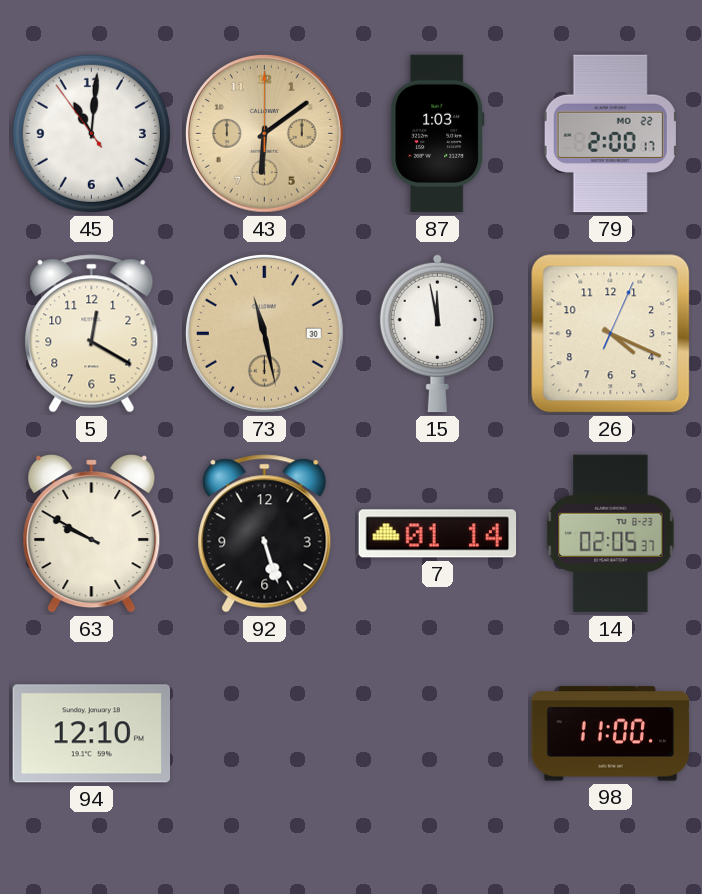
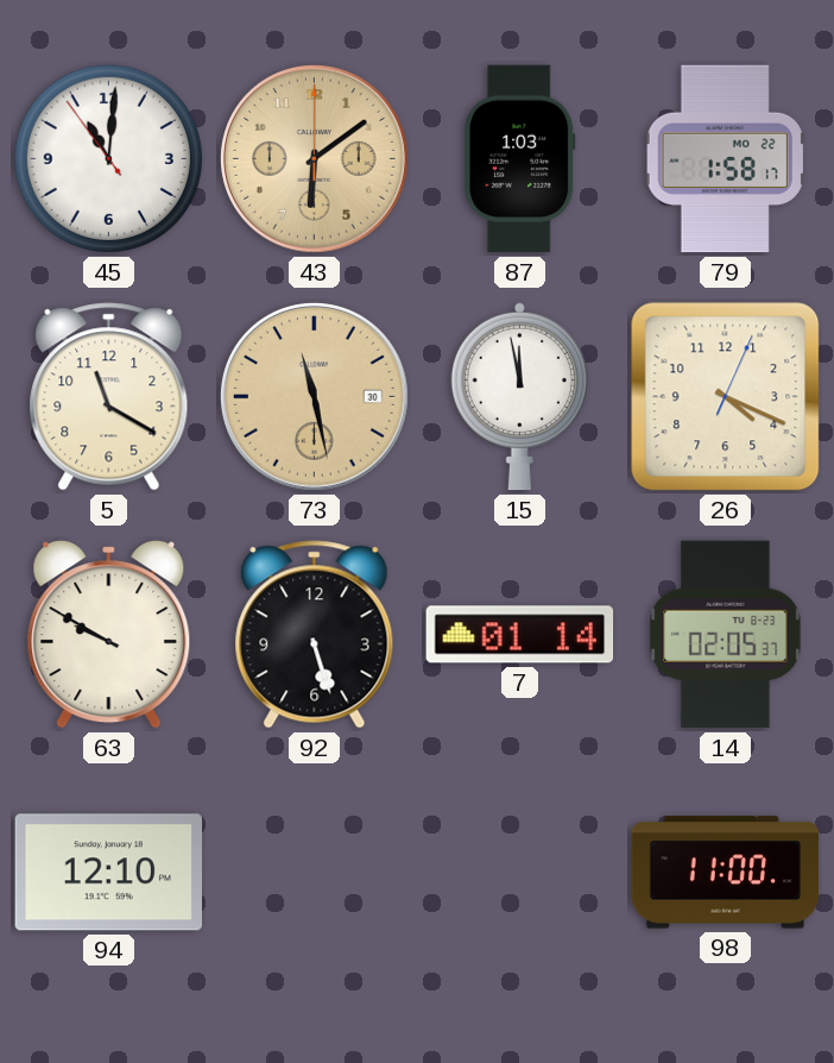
79: 2:00 -> 1:58
5: 12:20 -> 11:20
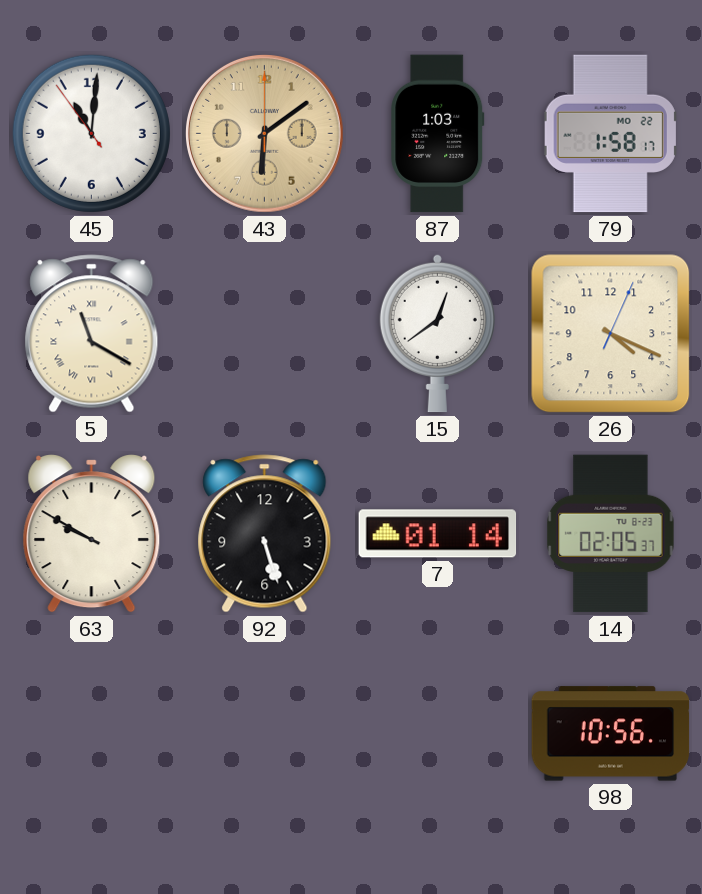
5 numerals: Arabic -> Roman
73: 11:28 -> none
15: 11:58 -> 12:39
94: 12:10 -> none
98: 11:00 -> 10:56
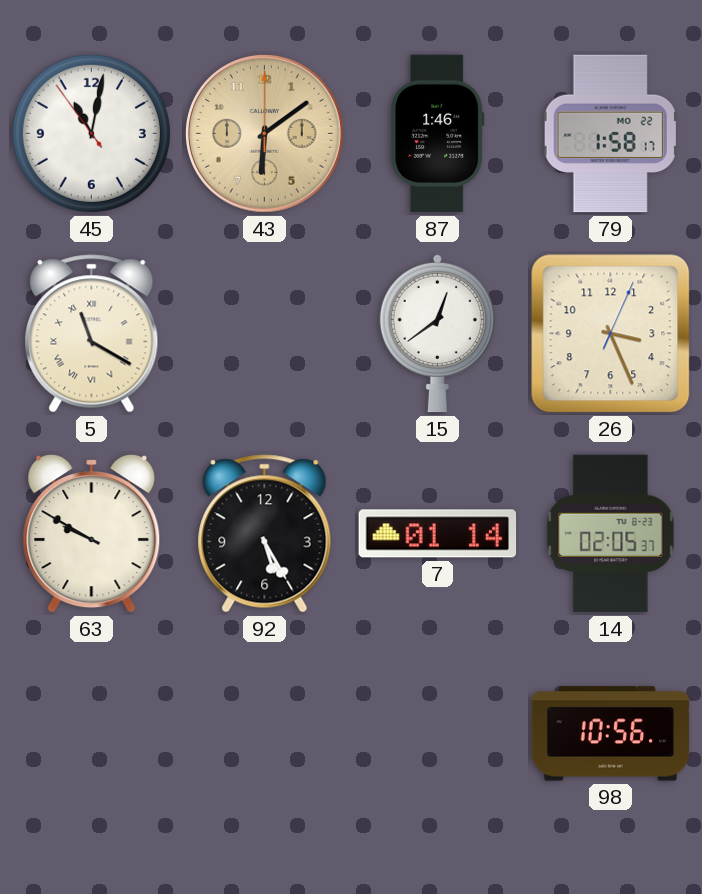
45: 11:00 -> 11:01
87: 1:03 -> 1:46
26: 4:19 -> 3:26
92: 5:27 -> 5:25
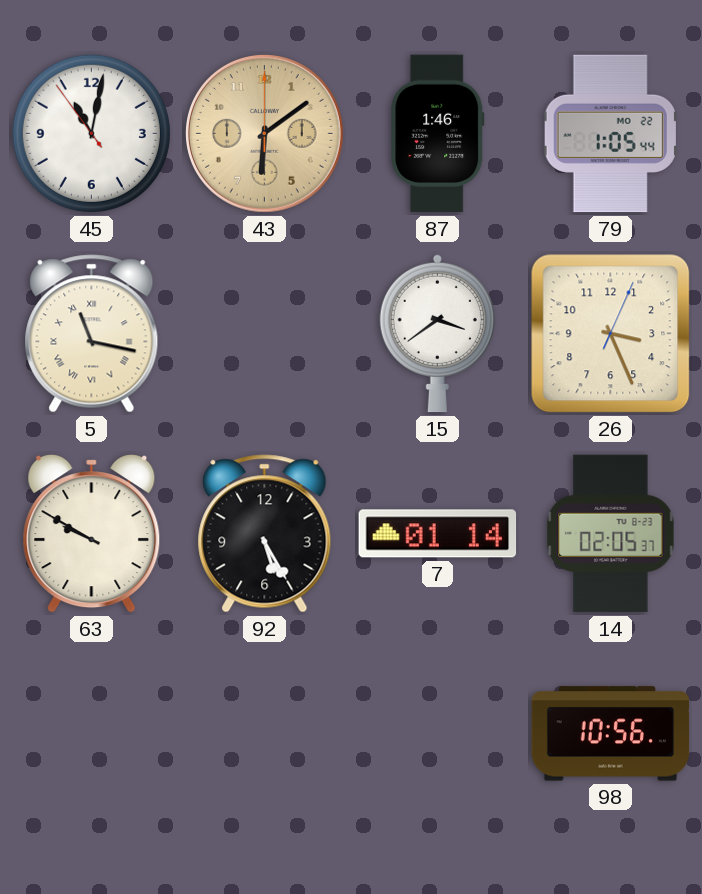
79: 1:58 -> 1:05
5: 11:20 -> 11:17
15: 12:39 -> 3:39
